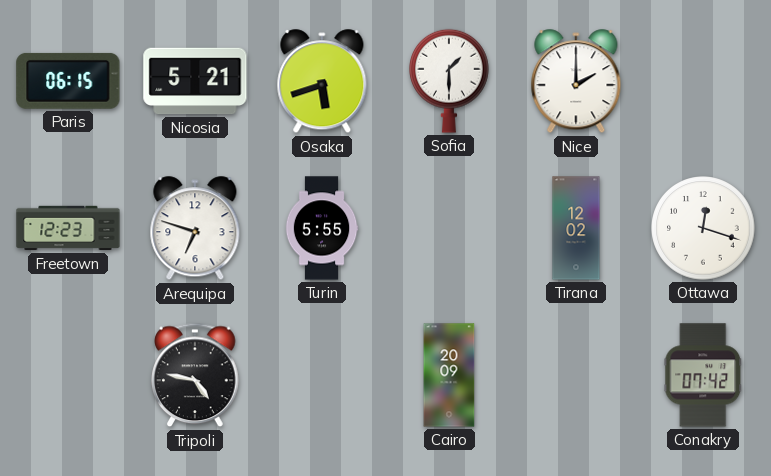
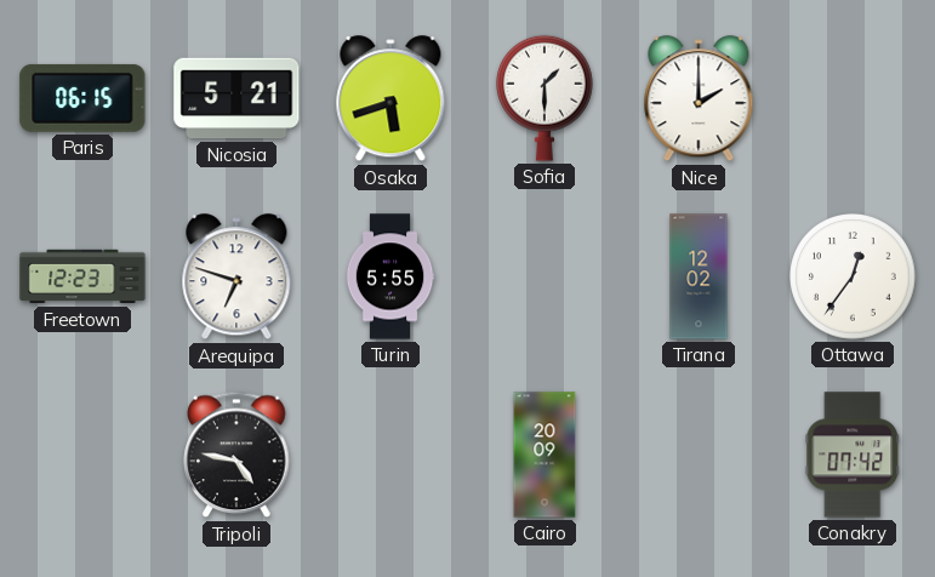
Ottawa: 12:18 -> 12:36
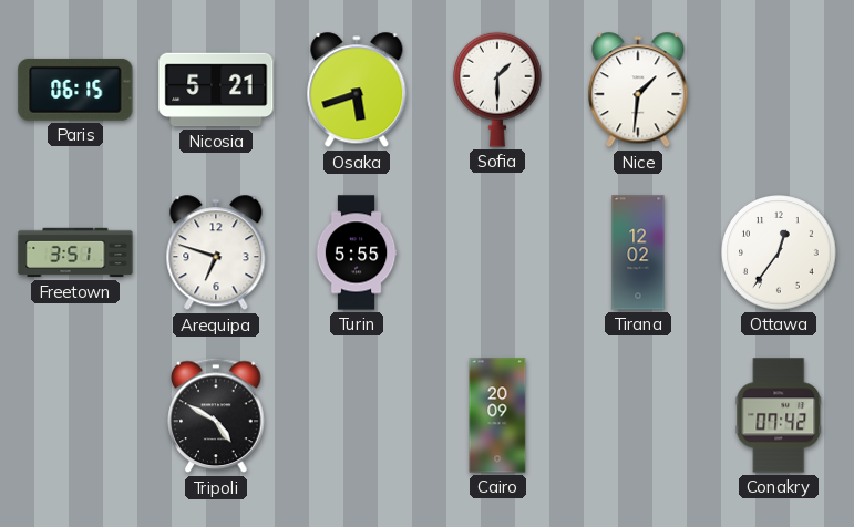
Nice: 2:00 -> 1:31
Freetown: 12:23 -> 3:51
Tripoli: 4:47 -> 4:50
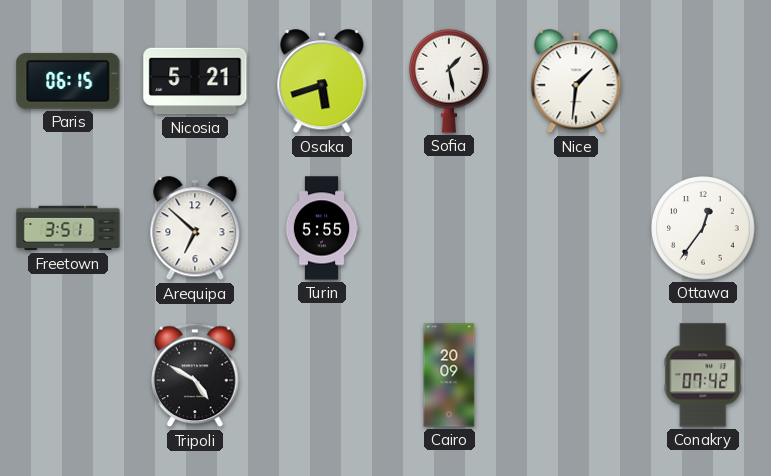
Sofia: 1:30 -> 1:28
Arequipa: 6:48 -> 6:52
Tirana: 12:02 -> none
